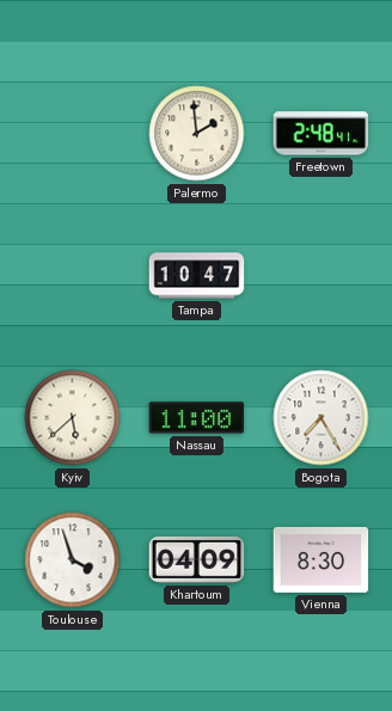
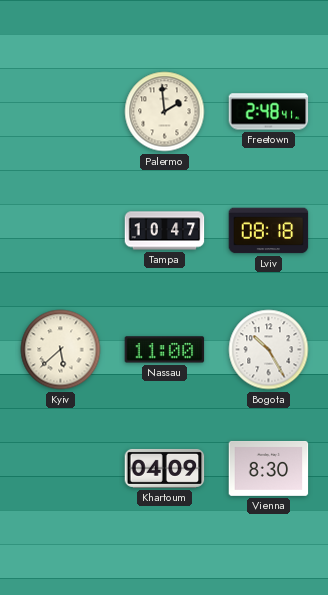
Lviv: none -> 08:18
Bogota: 7:25 -> 10:25
Toulouse: 3:57 -> none
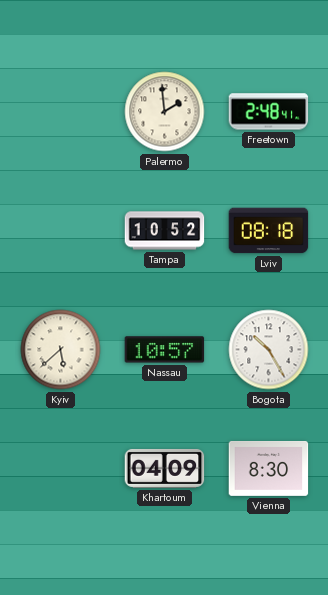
Tampa: 10:47 -> 10:52
Nassau: 11:00 -> 10:57
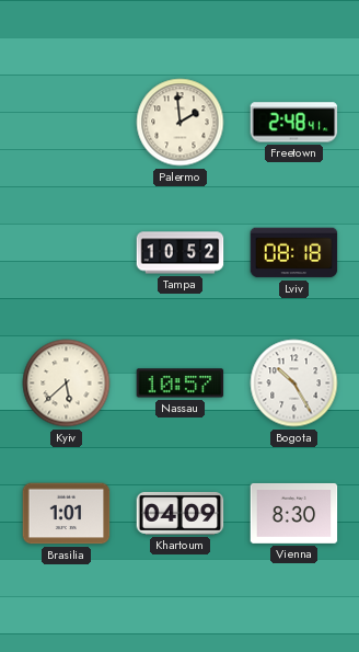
Brasilia: none -> 1:01
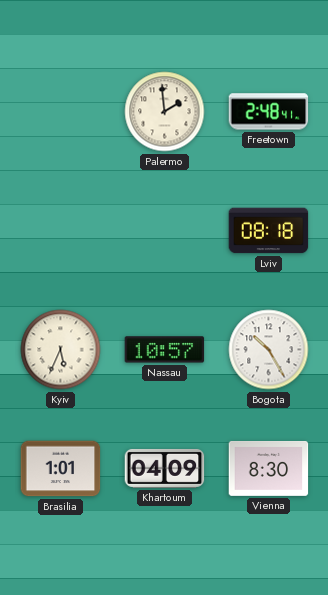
Tampa: 10:52 -> none
Kyiv: 5:38 -> 5:34
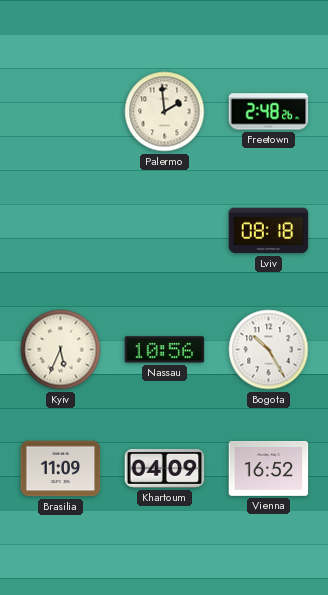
Freetown: 2:48:41 -> 2:48:26
Nassau: 10:57 -> 10:56
Brasilia: 1:01 -> 11:09
Vienna: 8:30 -> 16:52
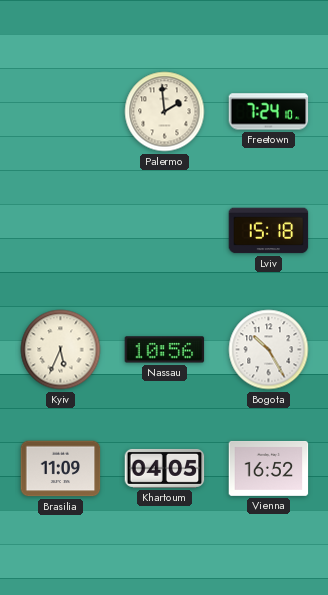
Freetown: 2:48 -> 7:24
Lviv: 08:18 -> 15:18
Khartoum: 04:09 -> 04:05
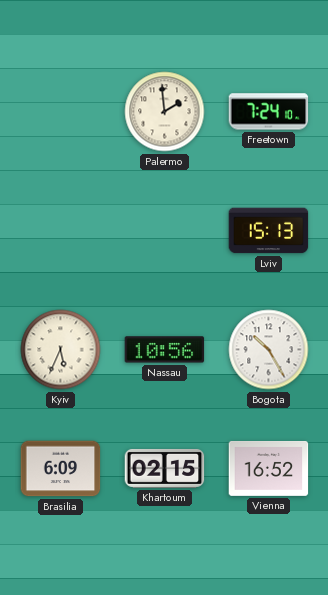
Lviv: 15:18 -> 15:13
Brasilia: 11:09 -> 6:09
Khartoum: 04:05 -> 02:15
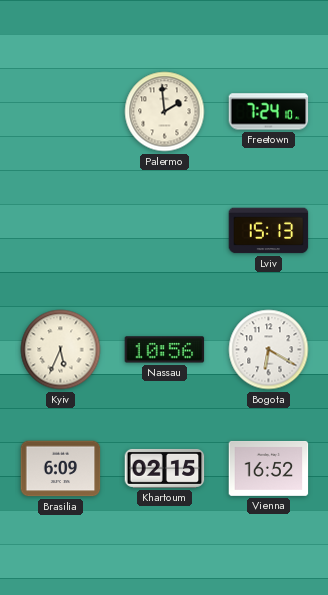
Bogota: 10:25 -> 6:20
